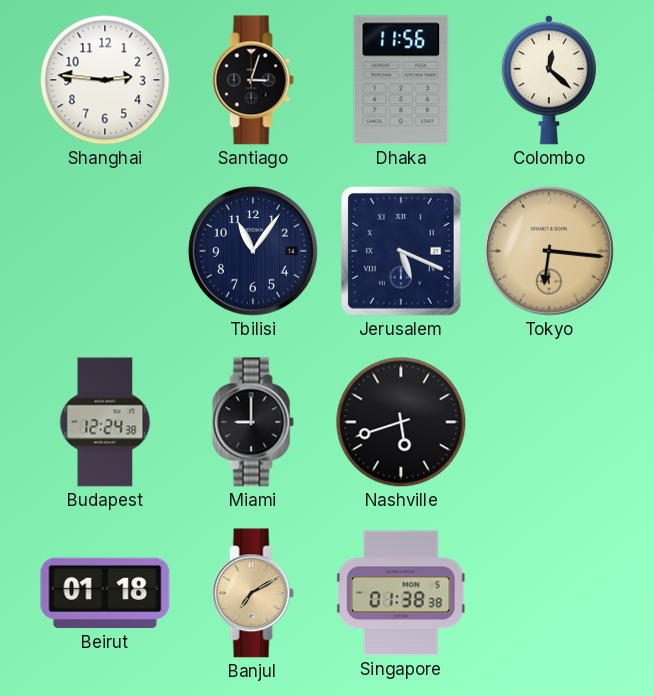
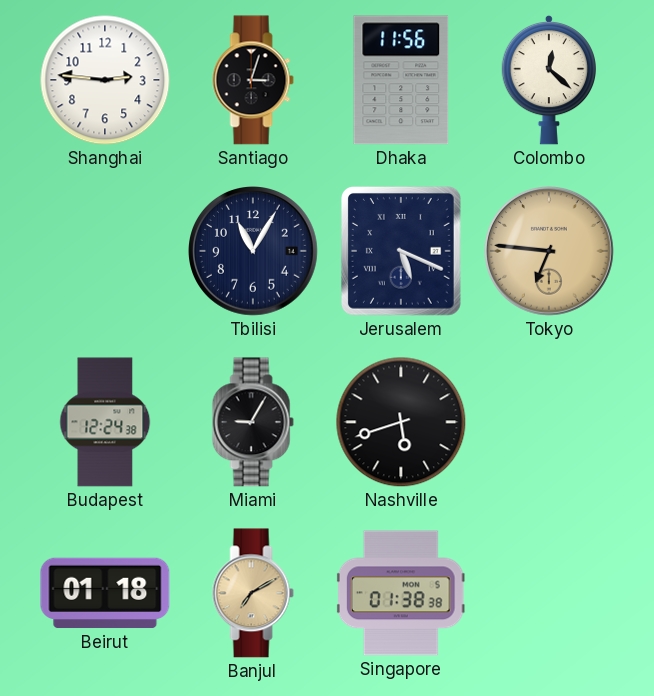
Tbilisi: 11:06 -> 11:05
Tokyo: 6:16 -> 6:46
Miami: 9:00 -> 9:05
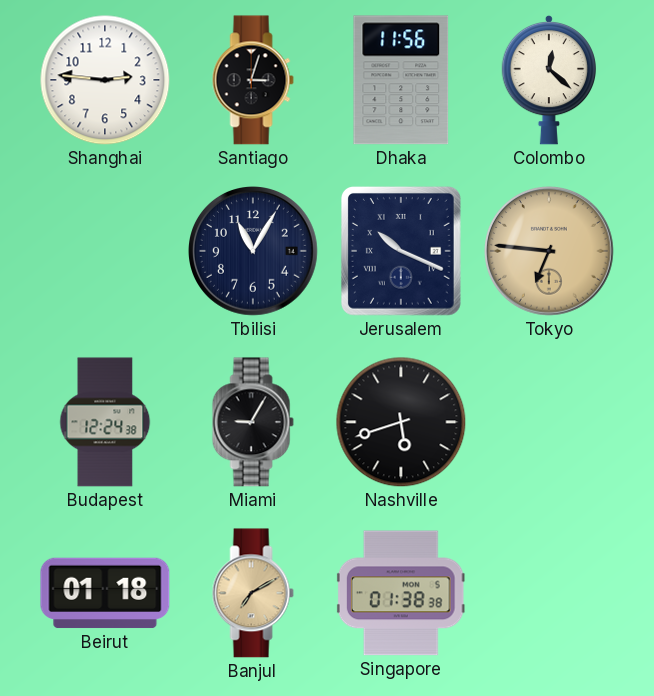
Jerusalem: 5:19 -> 10:19
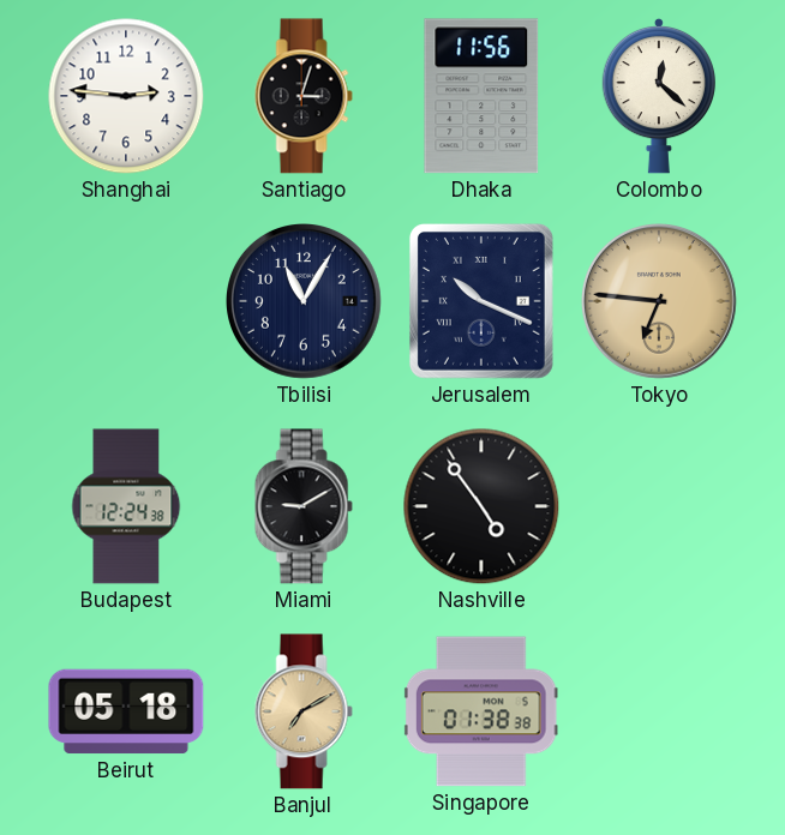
Miami: 9:05 -> 9:10
Nashville: 5:42 -> 4:54
Beirut: 01:18 -> 05:18
